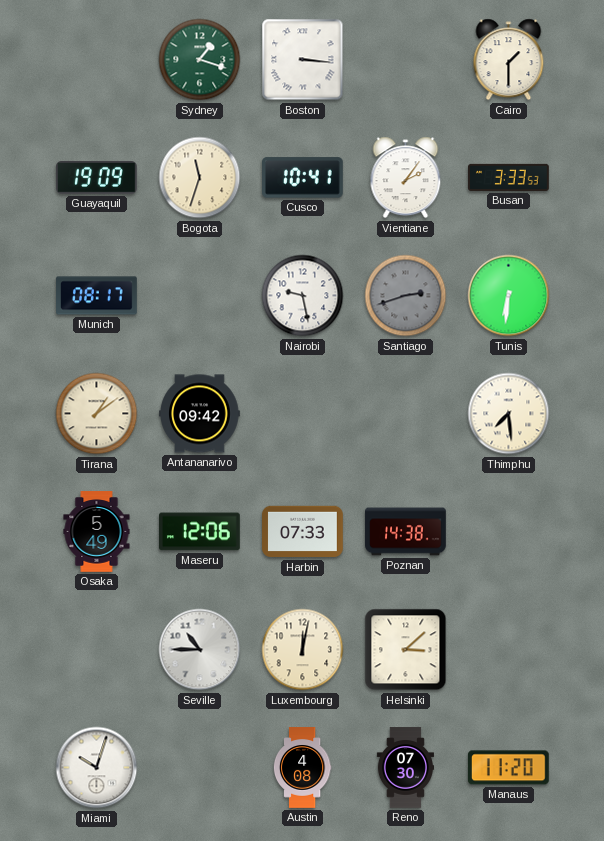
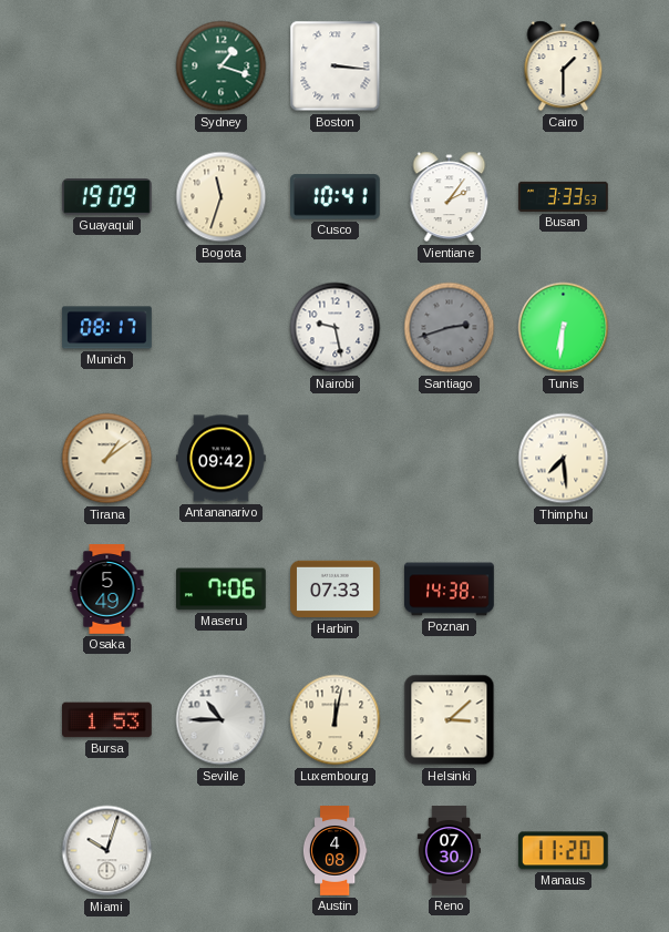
Maseru: 12:06 -> 7:06
Bursa: none -> 1:53
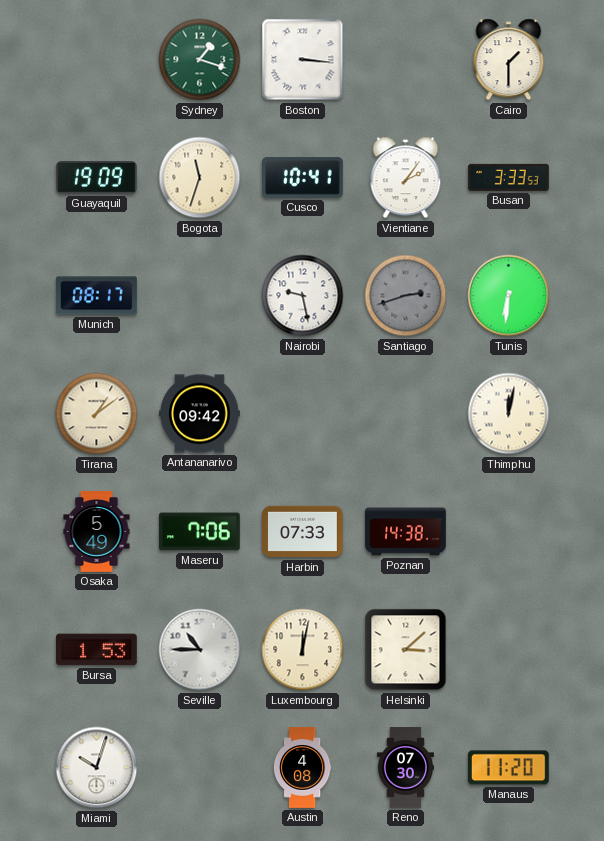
Thimphu: 7:29 -> 12:02
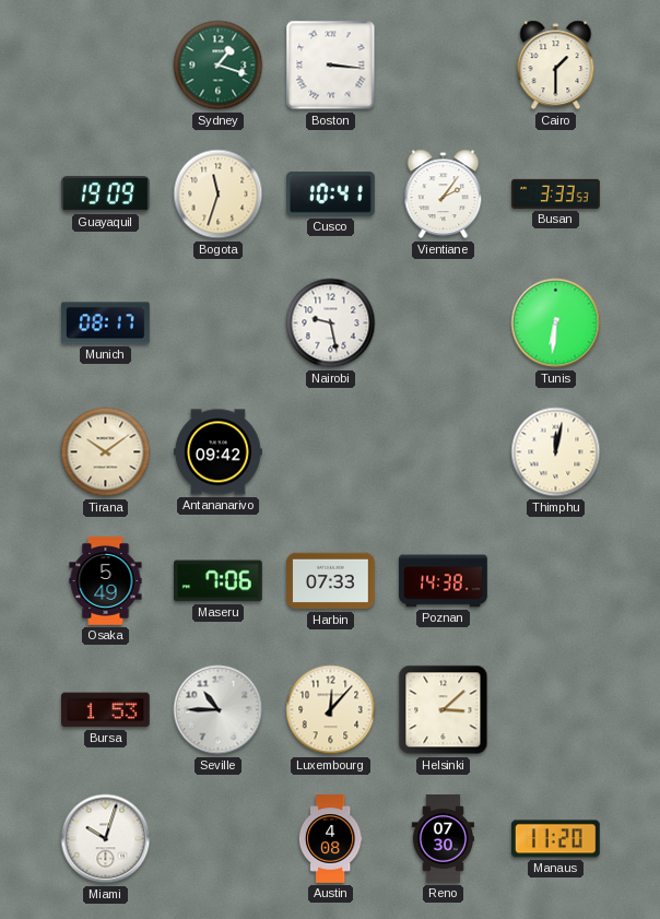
Santiago: 2:42 -> none
Tirana: 1:09 -> 10:09
Luxembourg: 12:02 -> 12:07
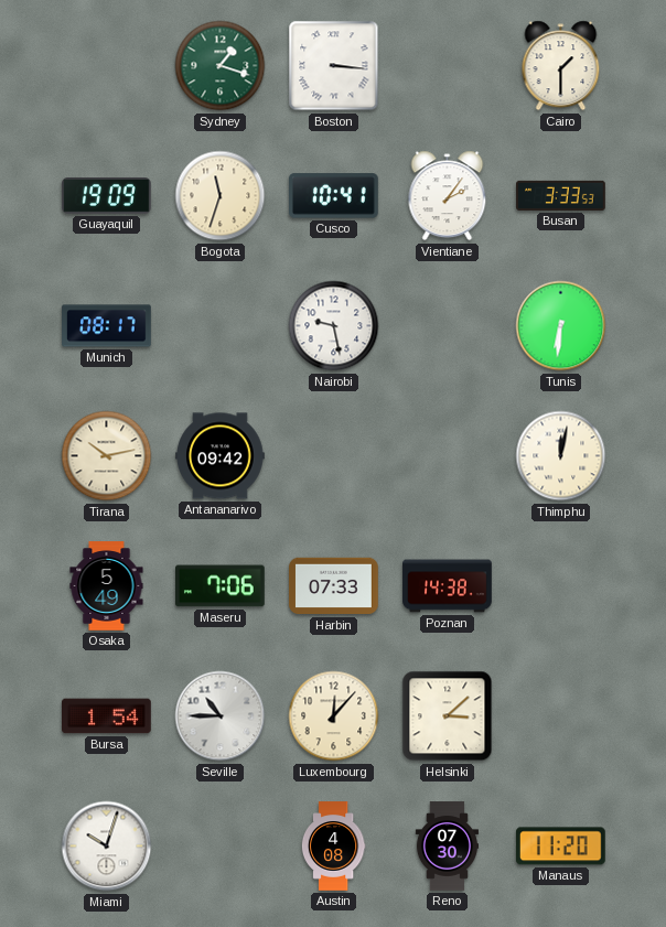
Tirana: 10:09 -> 10:13
Bursa: 1:53 -> 1:54
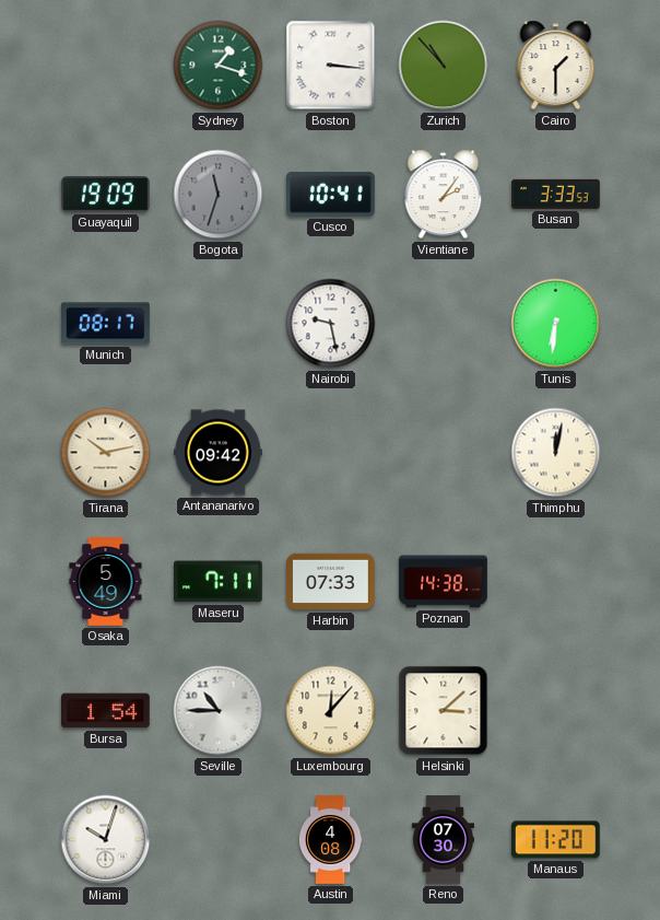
Zurich: none -> 10:53
Bogota dial: cream -> grey
Maseru: 7:06 -> 7:11
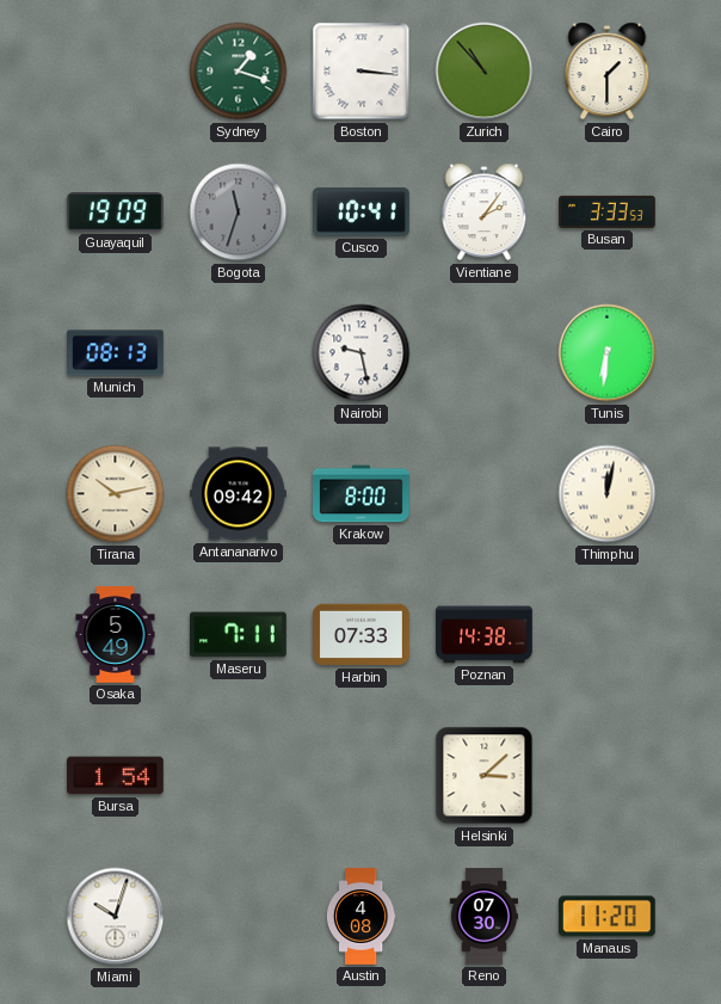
Munich: 08:17 -> 08:13
Krakow: none -> 8:00
Seville: 10:45 -> none
Luxembourg: 12:07 -> none
